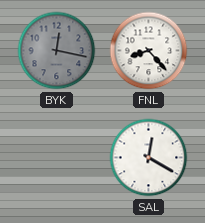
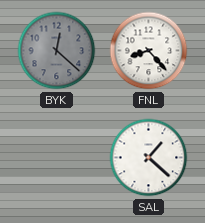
BYK: 12:17 -> 12:22
SAL: 12:20 -> 1:22
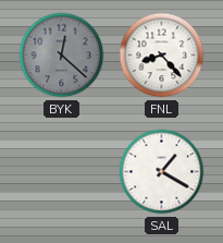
SAL: 1:22 -> 1:20
